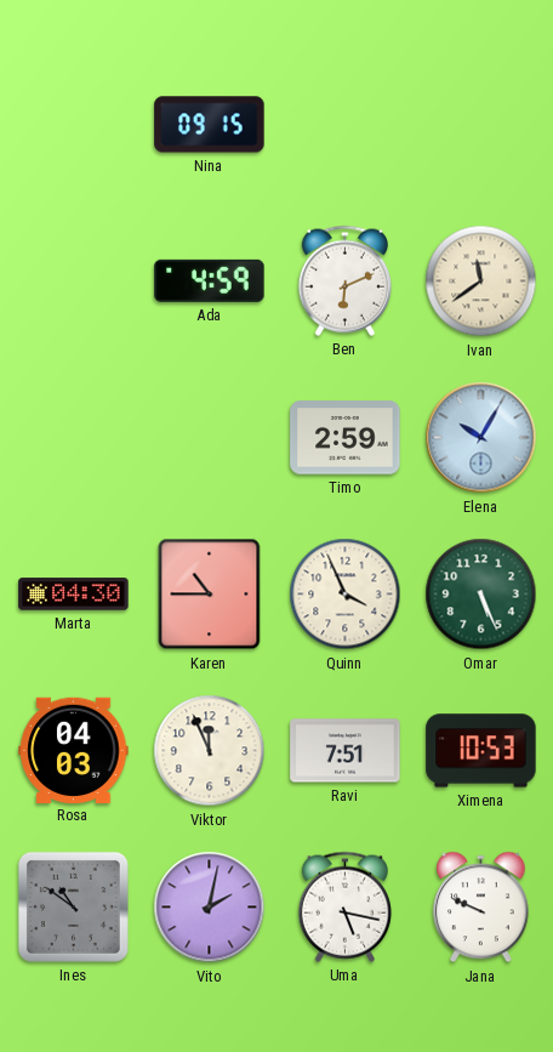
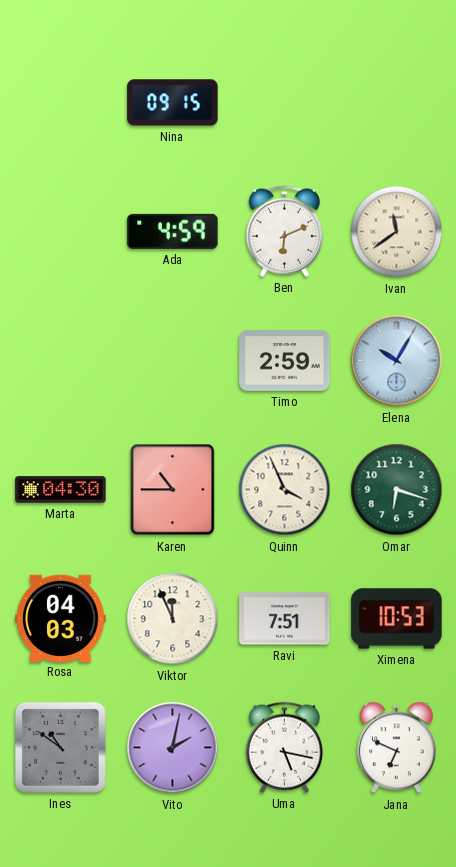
Omar: 5:26 -> 6:18
Jana: 9:49 -> 6:49
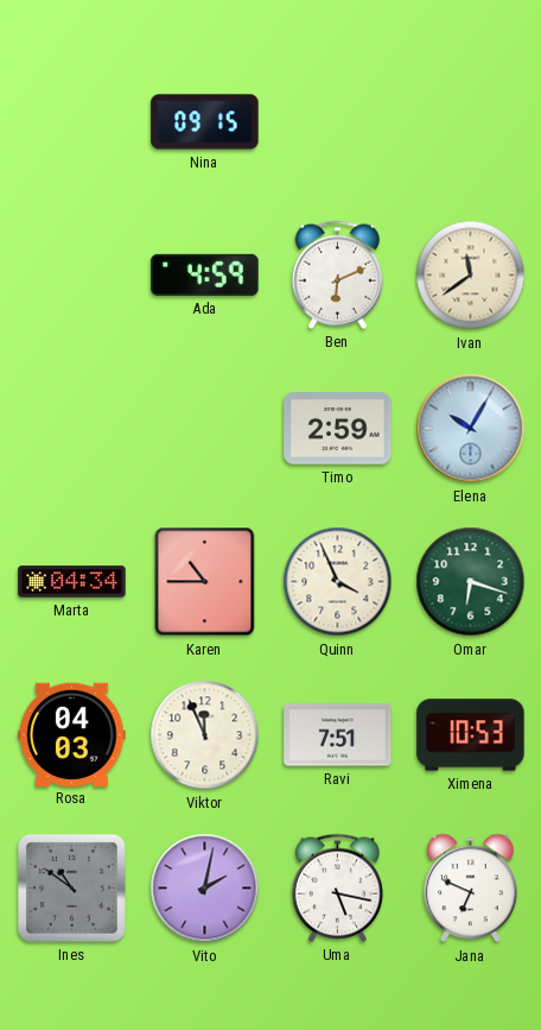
Marta: 04:30 -> 04:34
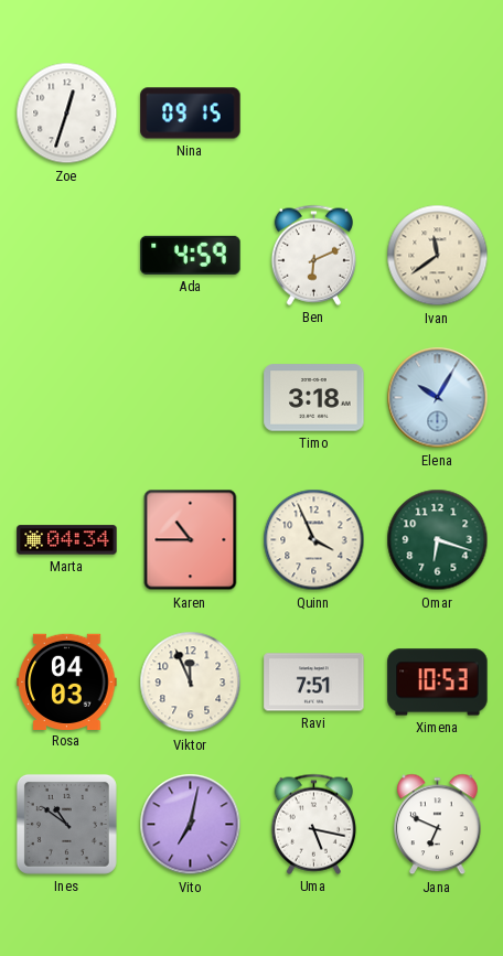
Zoe: none -> 12:33
Timo: 2:59 -> 3:18
Vito: 2:02 -> 7:02
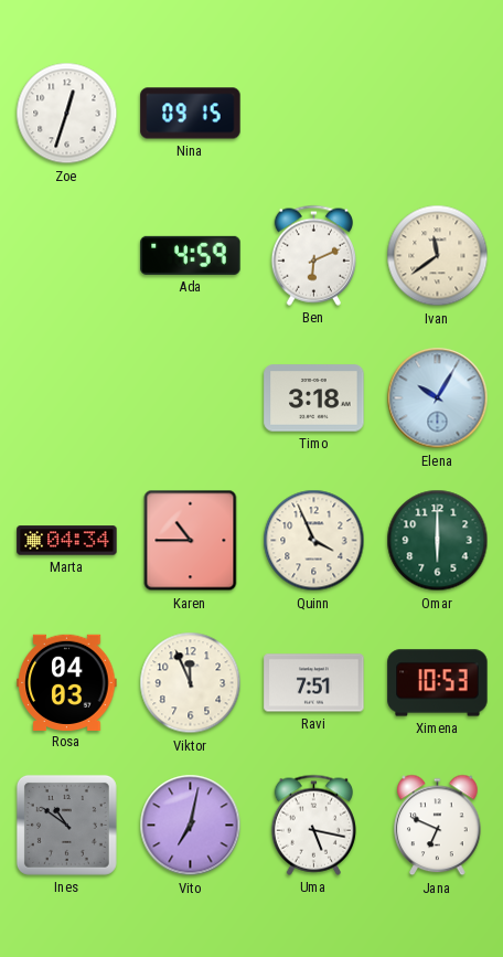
Omar: 6:18 -> 6:00
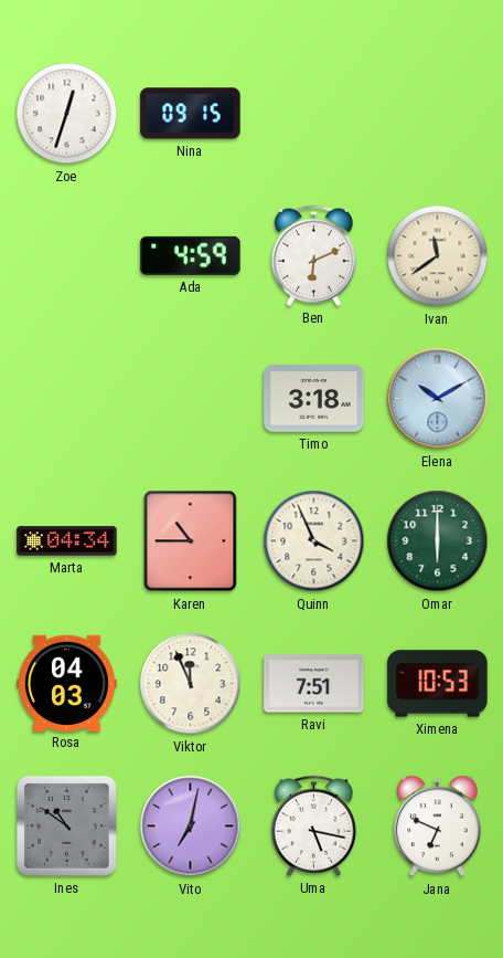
Elena: 10:05 -> 10:10
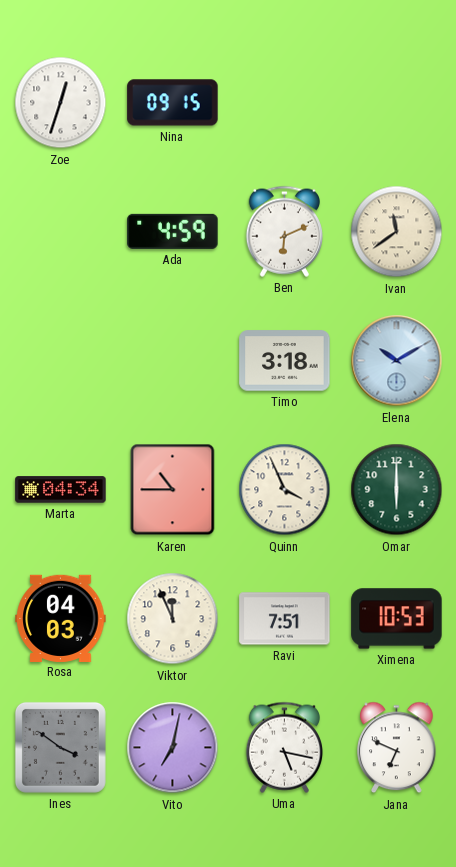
Ines: 10:51 -> 3:51
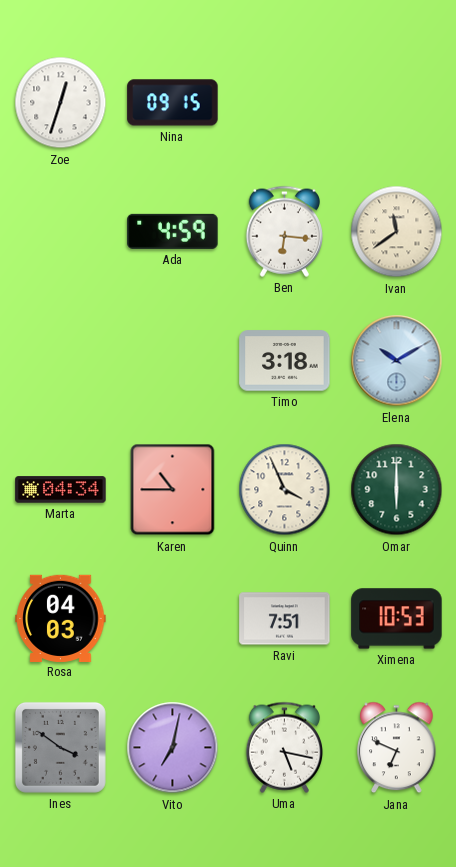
Ben: 6:11 -> 6:16
Viktor: 11:56 -> none
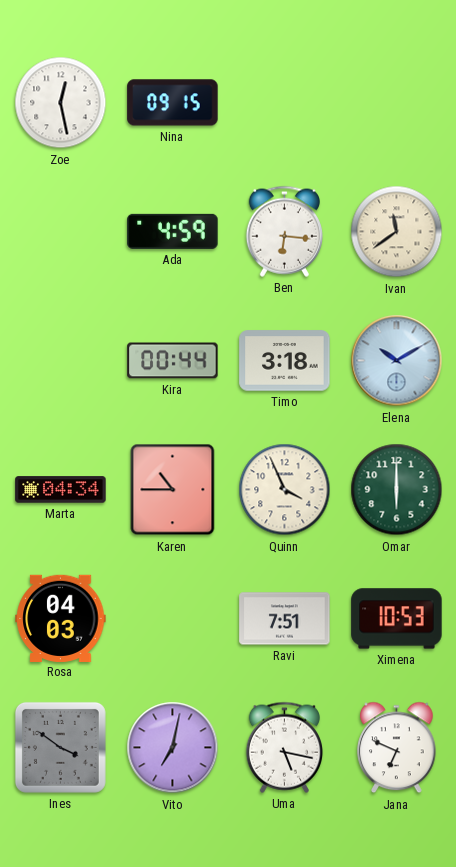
Zoe: 12:33 -> 12:28
Kira: none -> 00:44
